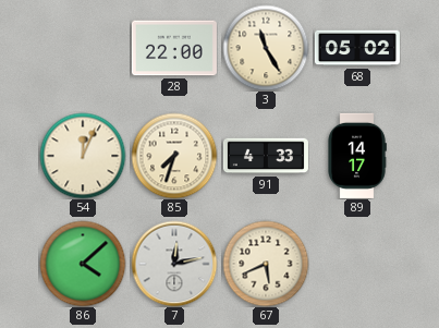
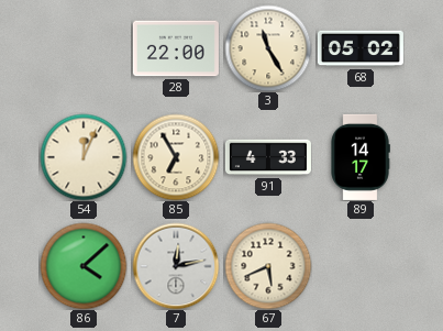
85: 7:33 -> 6:55
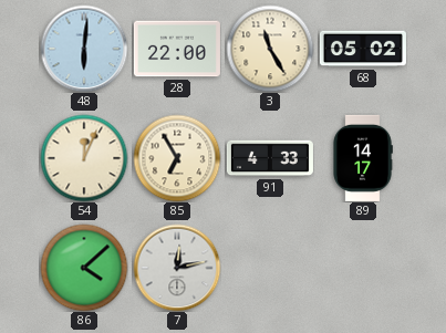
48: none -> 6:01
67: 5:41 -> none
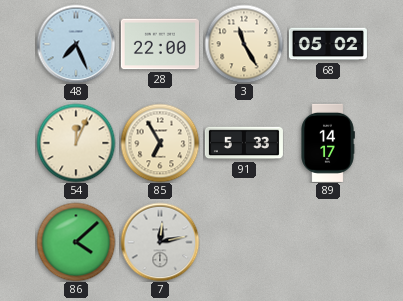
48: 6:01 -> 7:26
91: 4:33 -> 5:33
